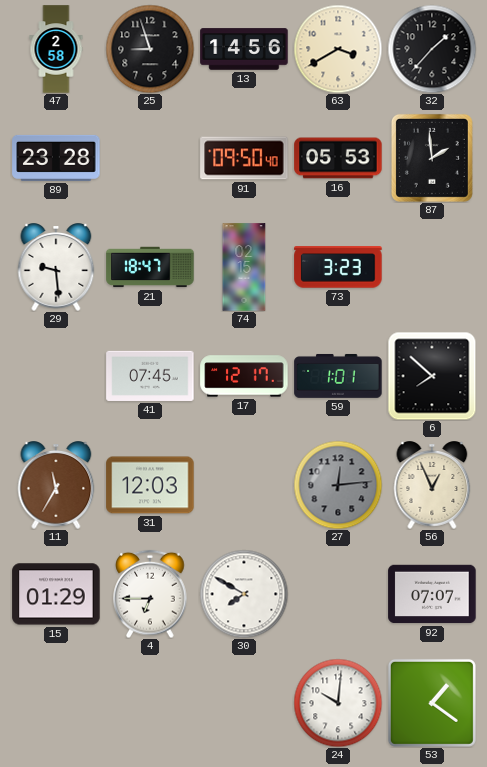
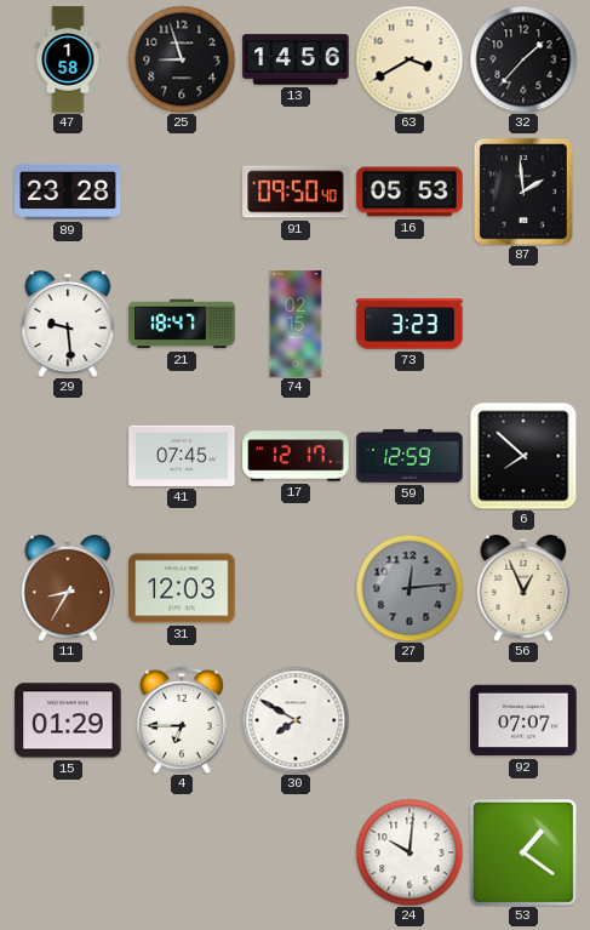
47: 2:58 -> 1:58
59: 1:01 -> 12:59
11: 11:35 -> 8:35
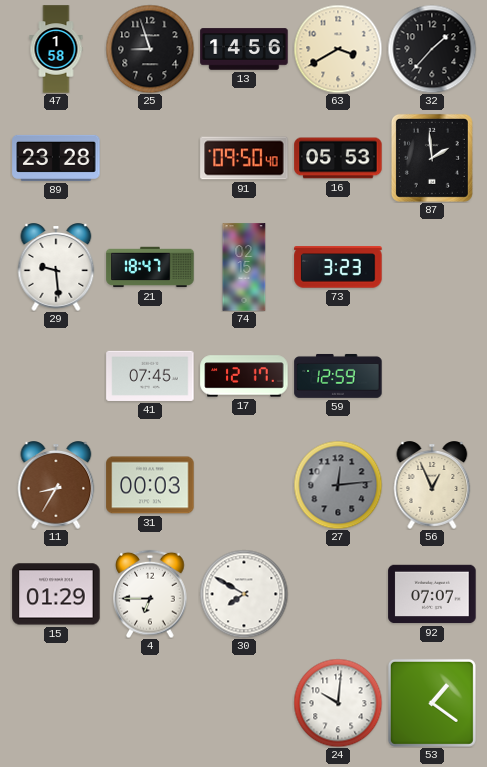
6: 7:52 -> none
31: 12:03 -> 00:03
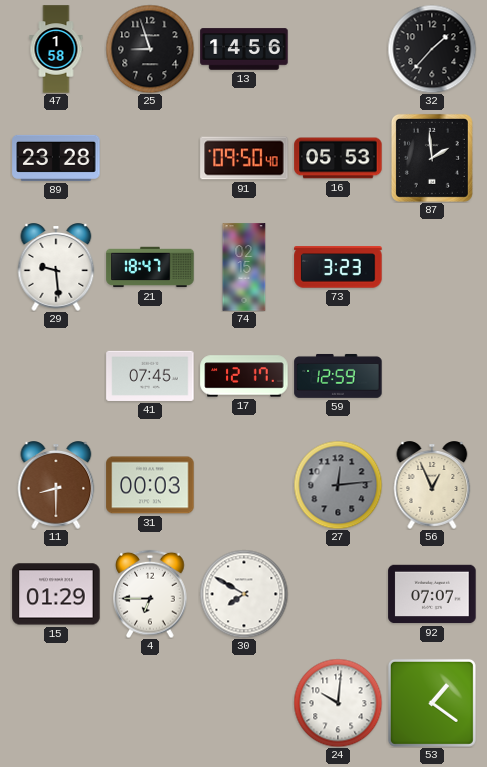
63: 3:40 -> none
11: 8:35 -> 8:30
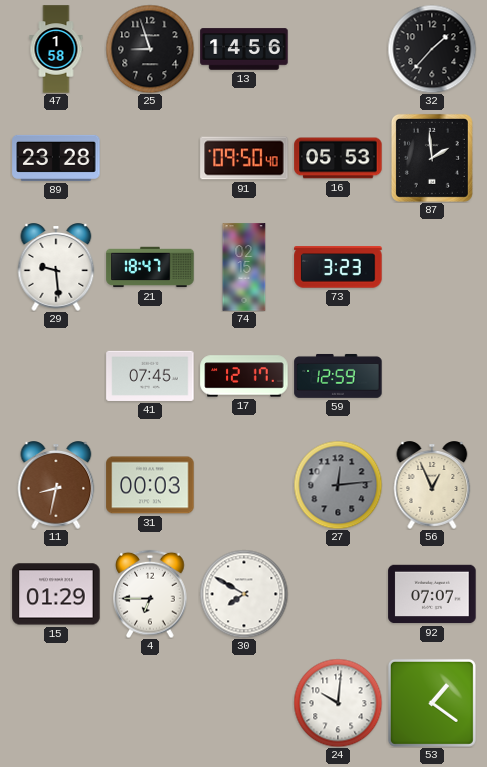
11: 8:30 -> 8:32
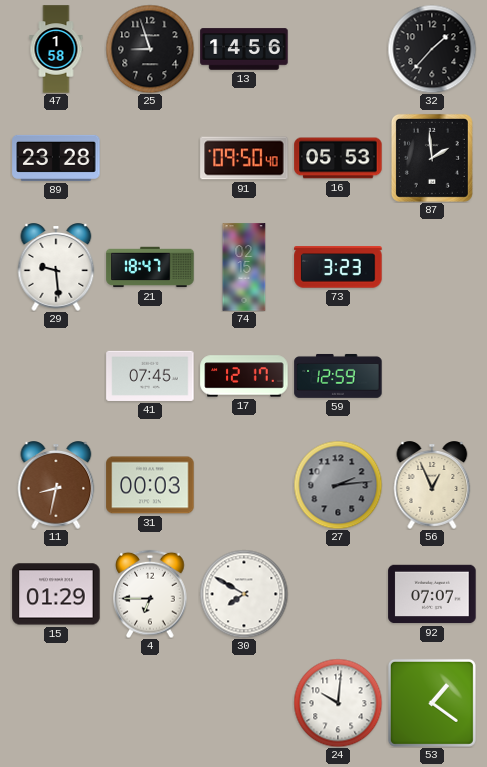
27: 12:14 -> 2:14
